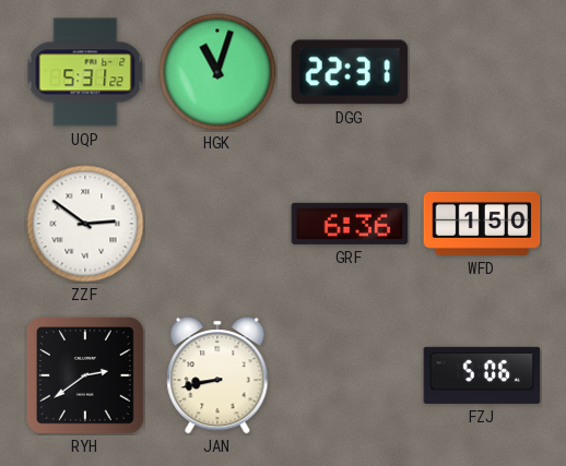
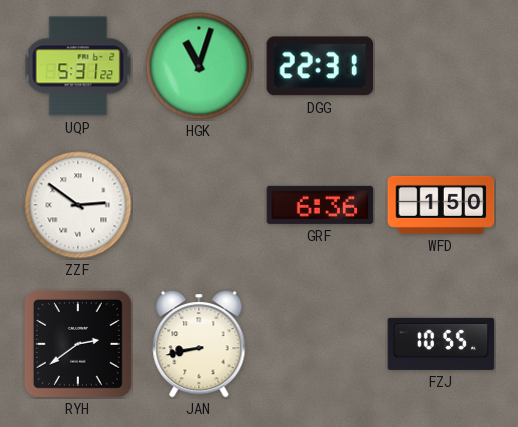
FZJ: 5:06 -> 10:55
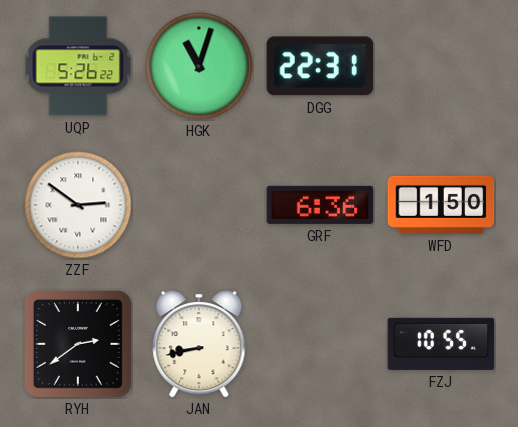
UQP: 5:31 -> 5:26
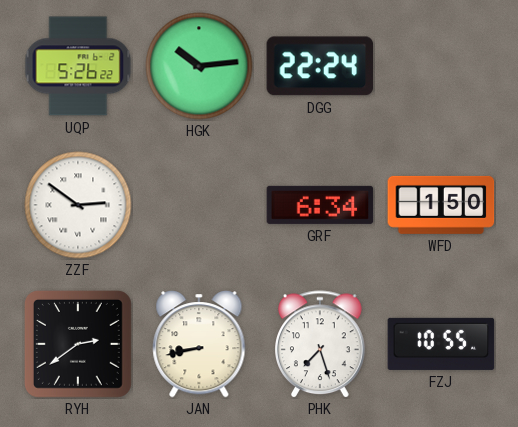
HGK: 11:03 -> 10:14
DGG: 22:31 -> 22:24
GRF: 6:36 -> 6:34
PHK: none -> 7:27
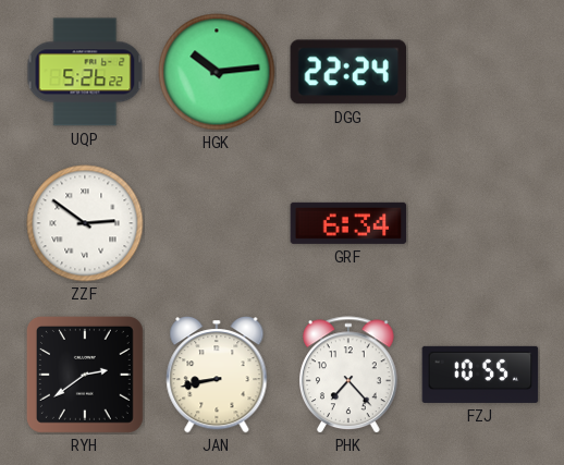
WFD: 1:50 -> none
PHK: 7:27 -> 7:23
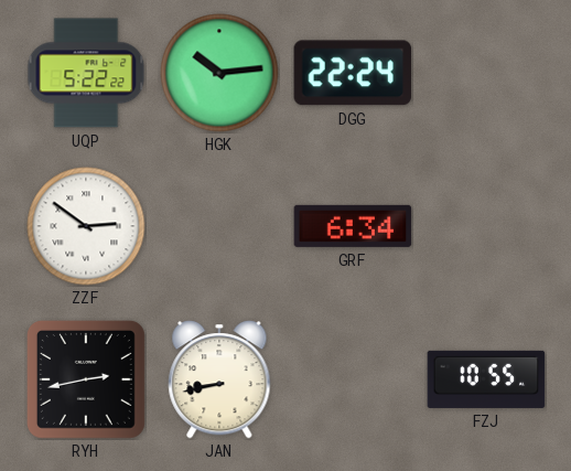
UQP: 5:26 -> 5:22
RYH: 2:39 -> 2:43
PHK: 7:23 -> none
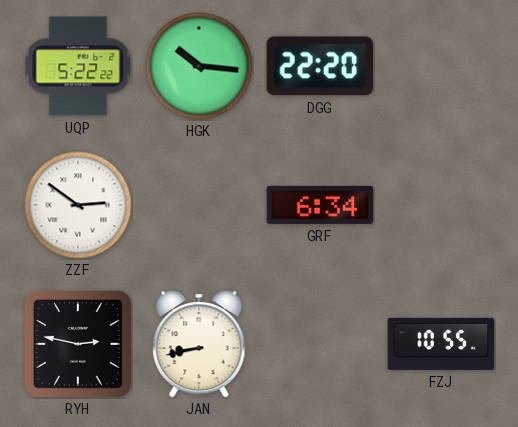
HGK: 10:14 -> 10:16
DGG: 22:24 -> 22:20
RYH: 2:43 -> 2:47
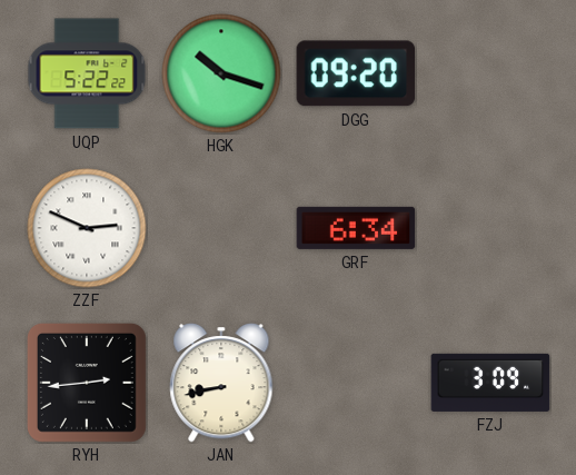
HGK: 10:16 -> 10:18
DGG: 22:20 -> 09:20
ZZF: 2:51 -> 2:49
RYH: 2:47 -> 2:44
FZJ: 10:55 -> 3:09
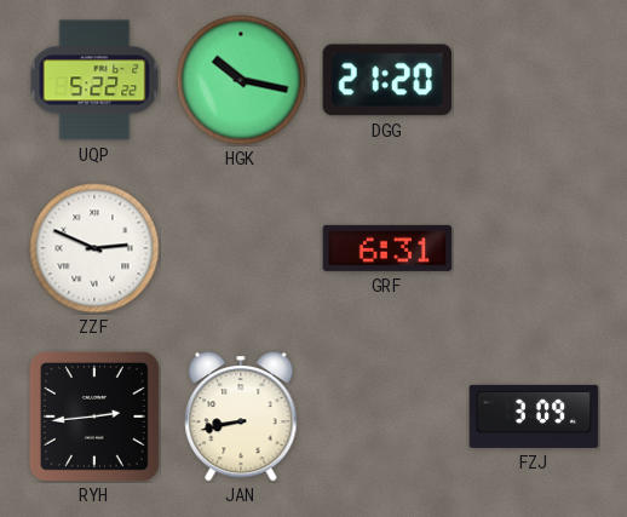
HGK: 10:18 -> 10:17
DGG: 09:20 -> 21:20
GRF: 6:34 -> 6:31
